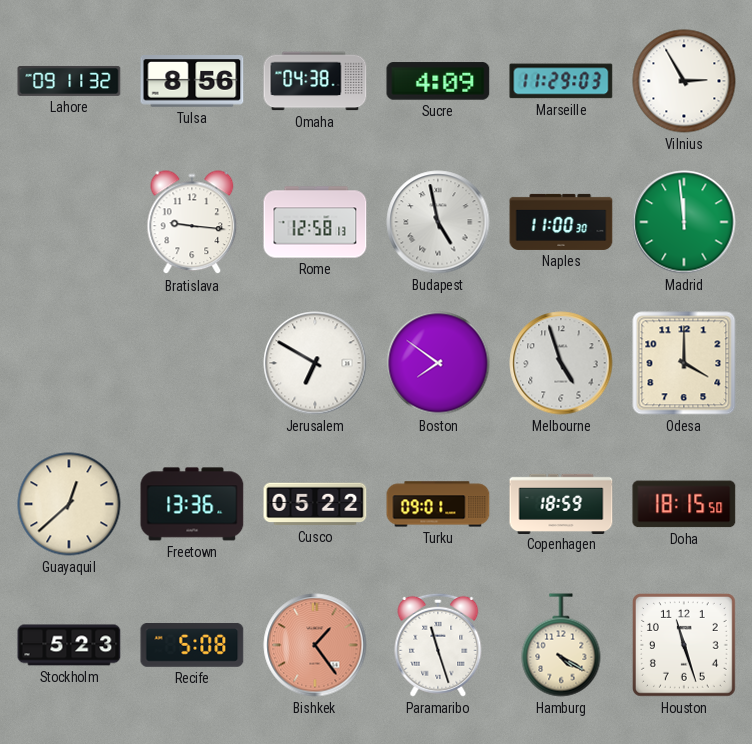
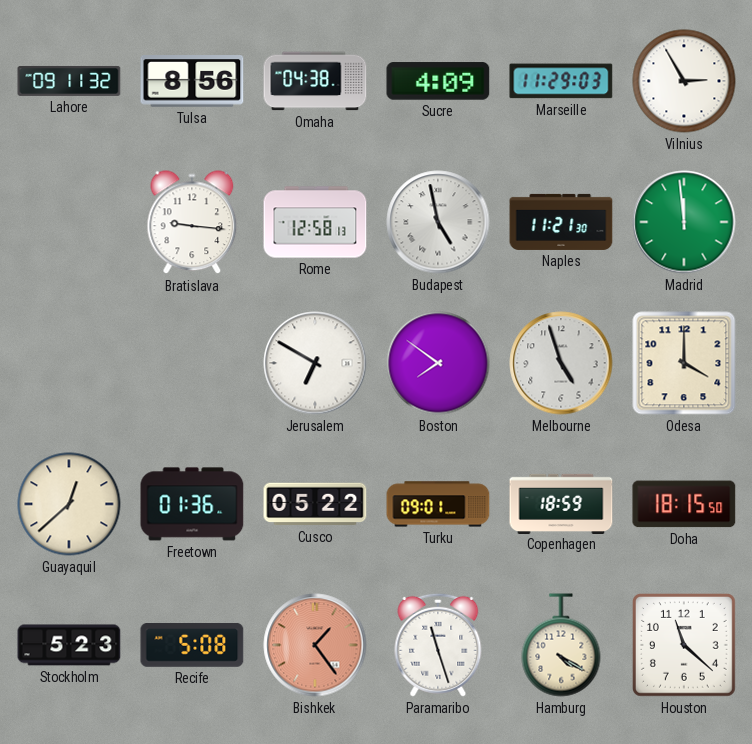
Naples: 11:00 -> 11:21
Freetown: 13:36 -> 01:36
Houston: 11:27 -> 11:22
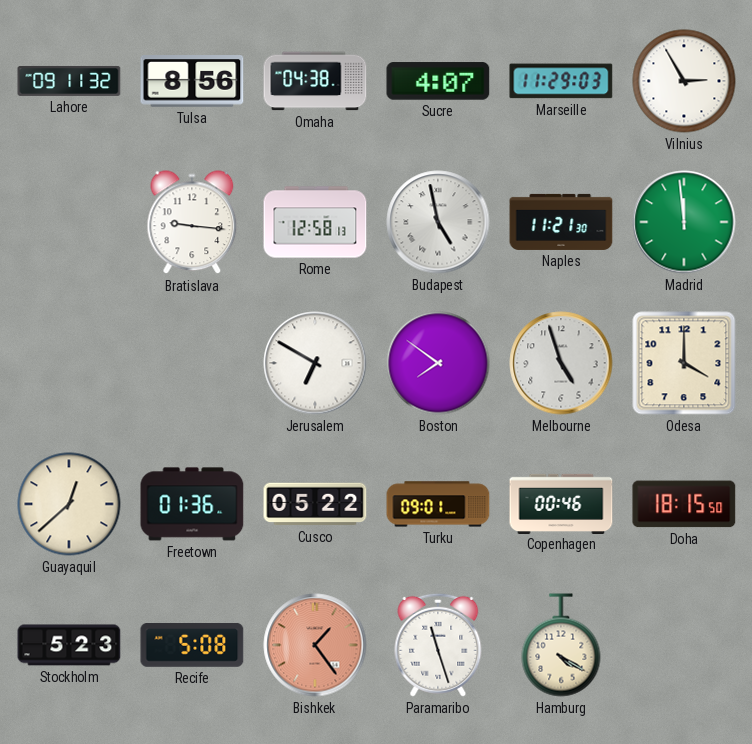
Sucre: 4:09 -> 4:07
Copenhagen: 18:59 -> 00:46
Houston: 11:22 -> none
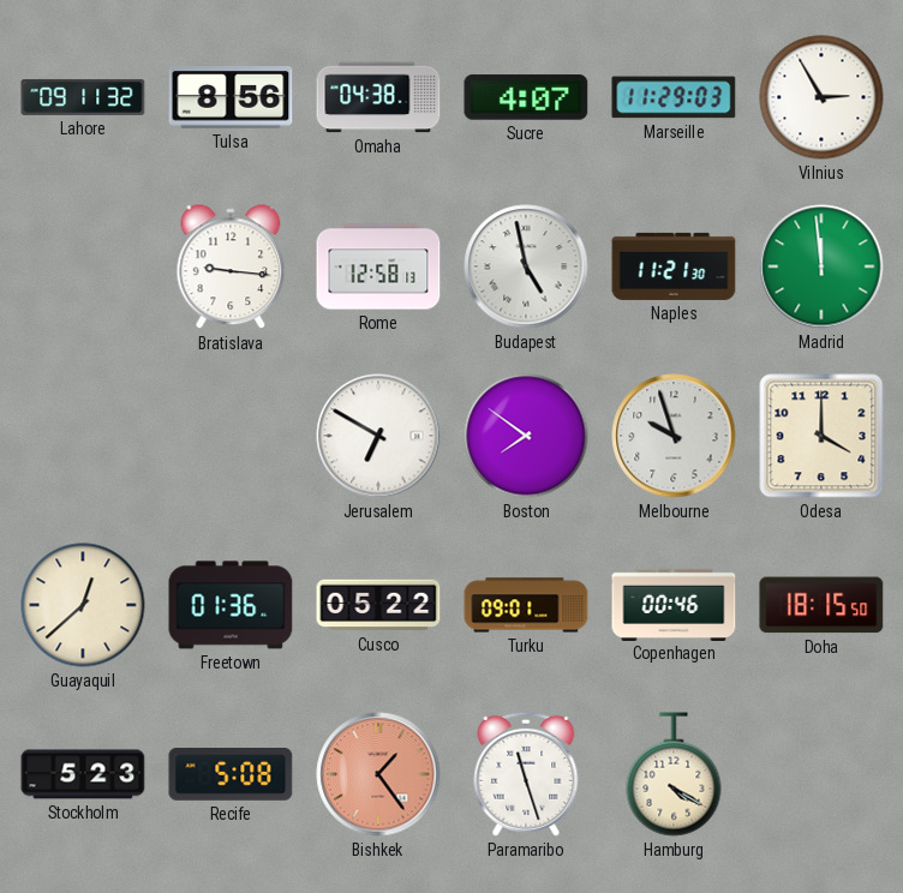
Melbourne: 4:57 -> 9:57
